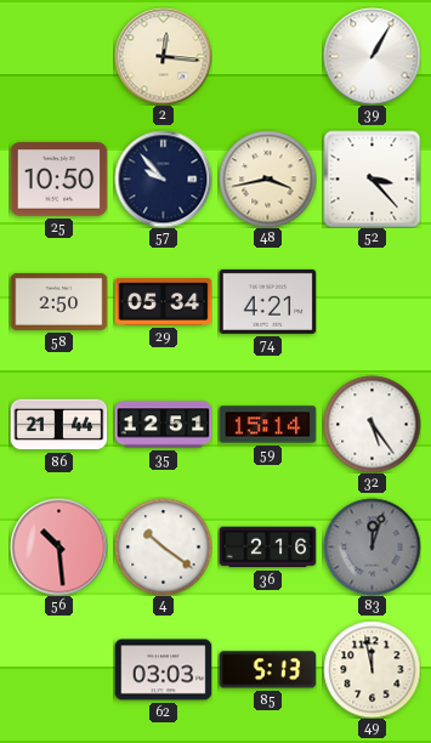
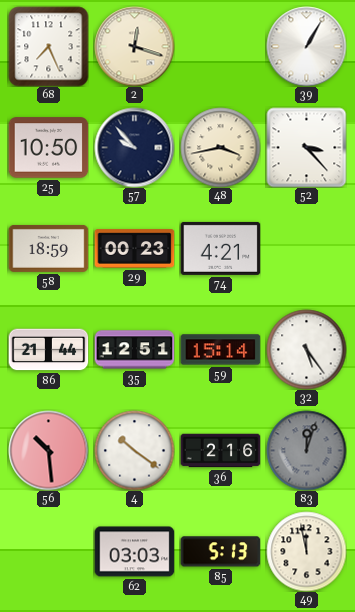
68: none -> 7:26
2: 12:16 -> 12:18
58: 2:50 -> 18:59
29: 05:34 -> 00:23
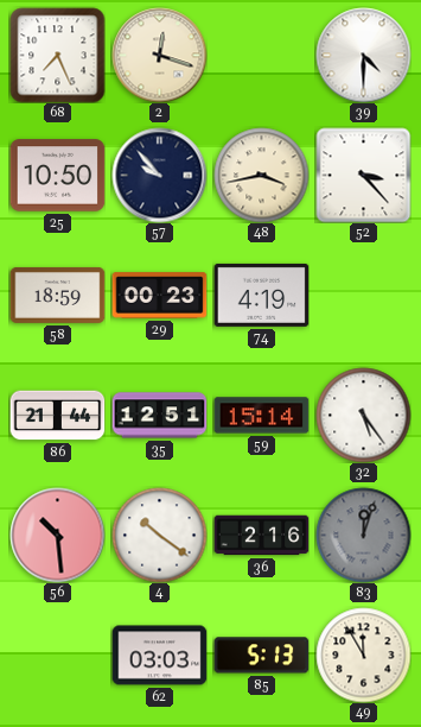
39: 1:05 -> 4:30
74: 4:21 -> 4:19
49: 11:58 -> 11:55
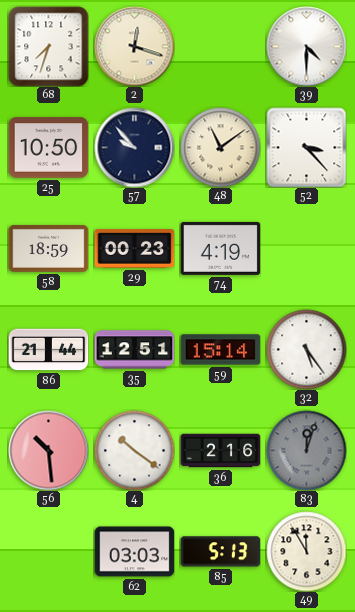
68: 7:26 -> 7:33
48: 3:43 -> 11:09
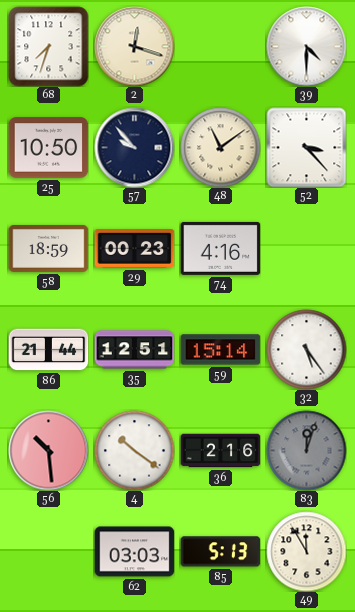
74: 4:19 -> 4:16
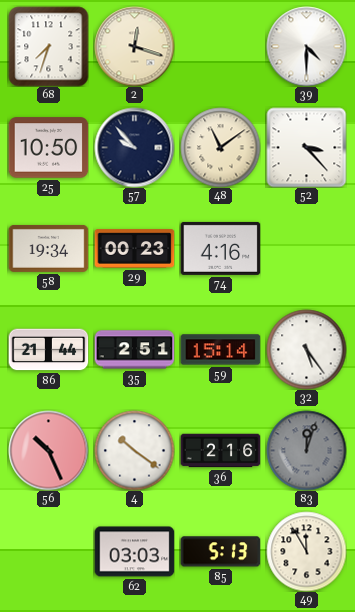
58: 18:59 -> 19:34
35: 12:51 -> 2:51
56: 10:29 -> 10:26
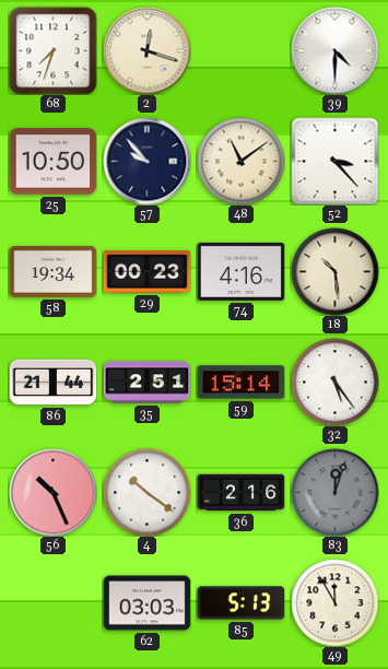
18: none -> 10:29
